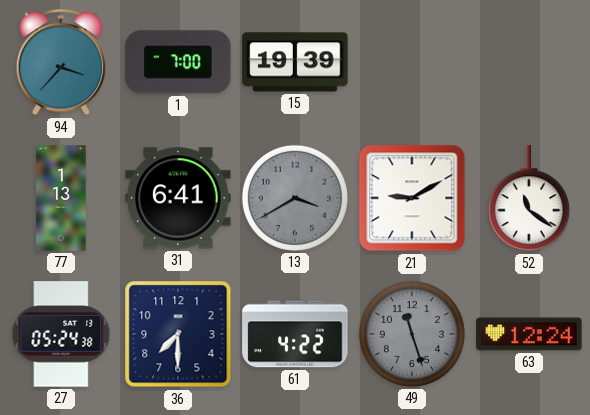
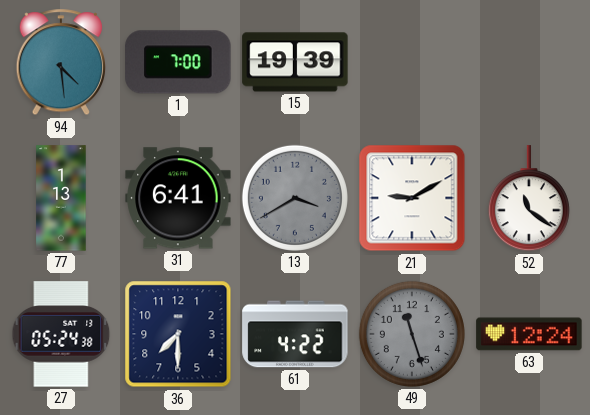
94: 3:37 -> 4:29
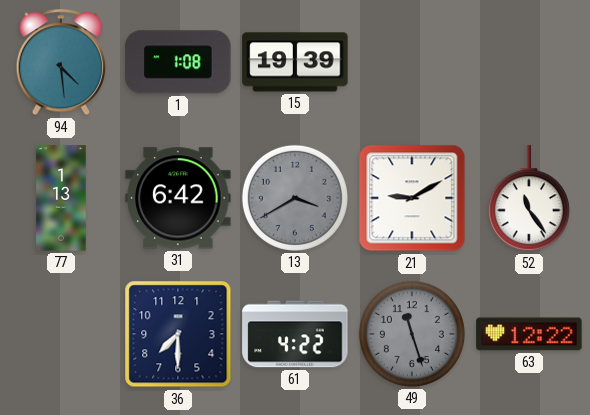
1: 7:00 -> 1:08
31: 6:41 -> 6:42
52: 11:21 -> 11:24
27: 05:24 -> none
63: 12:24 -> 12:22
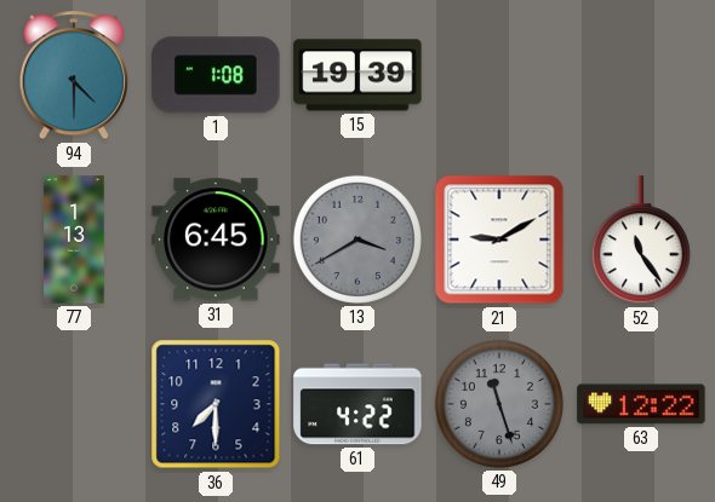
94: 4:29 -> 4:30
31: 6:42 -> 6:45
